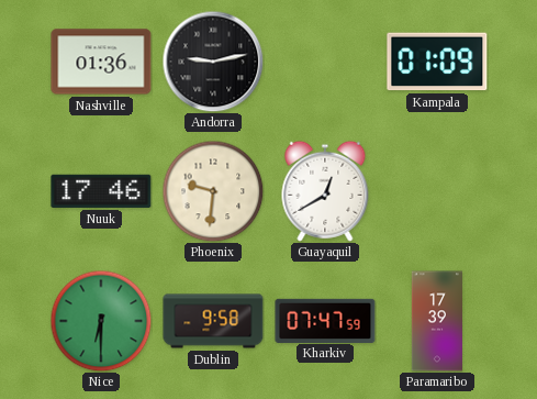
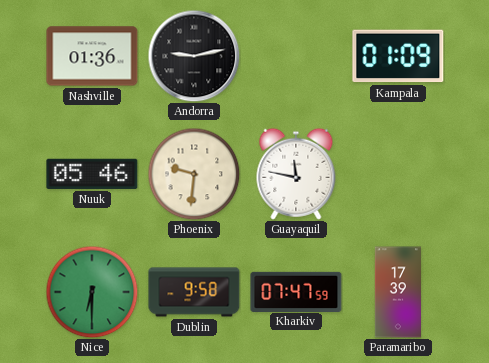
Nuuk: 17:46 -> 05:46
Guayaquil: 12:40 -> 11:47
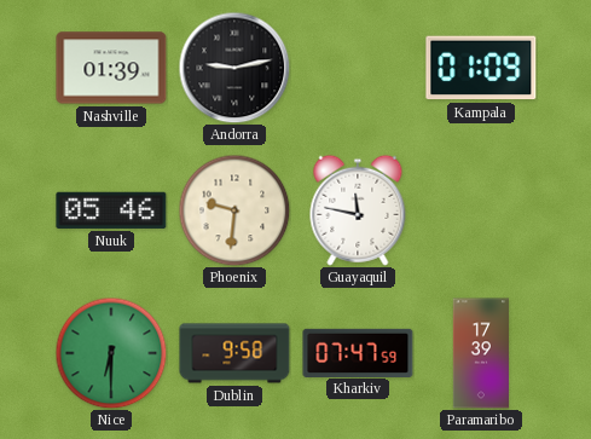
Nashville: 01:36 -> 01:39
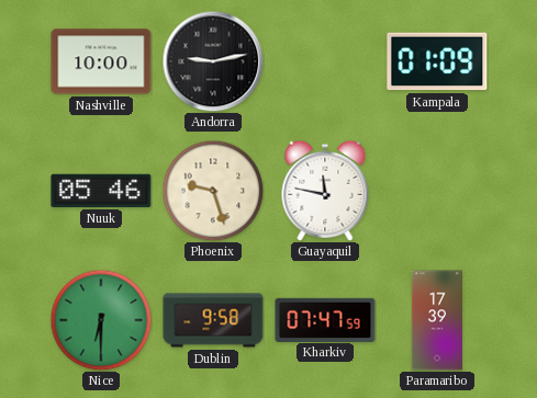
Nashville: 01:39 -> 10:00
Phoenix: 9:31 -> 9:27
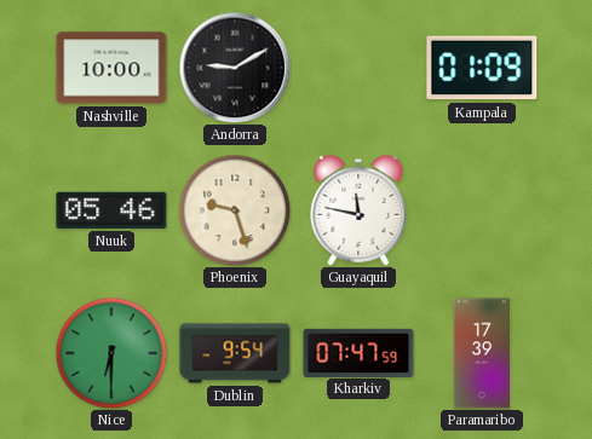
Andorra: 9:13 -> 9:10
Dublin: 9:58 -> 9:54
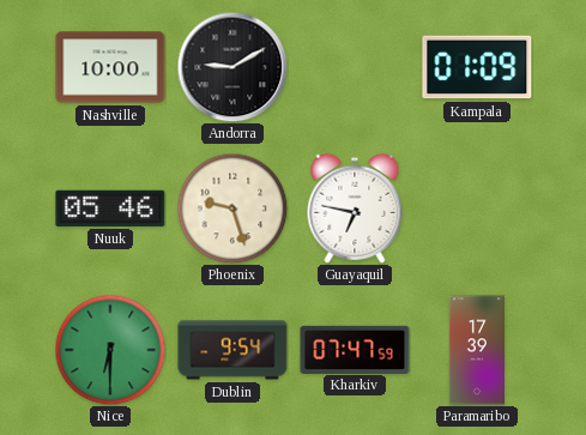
Guayaquil: 11:47 -> 6:47
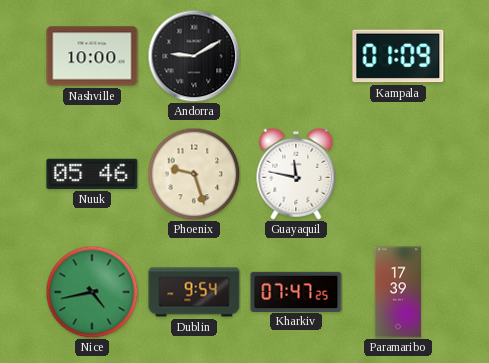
Guayaquil: 6:47 -> 11:47
Nice: 6:30 -> 4:43
Kharkiv: 07:47:59 -> 07:47:25
